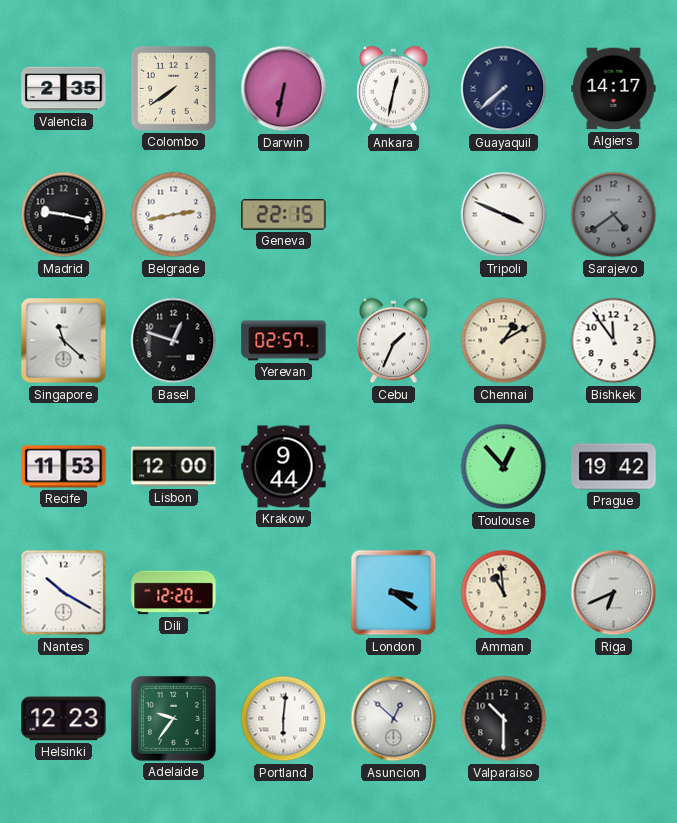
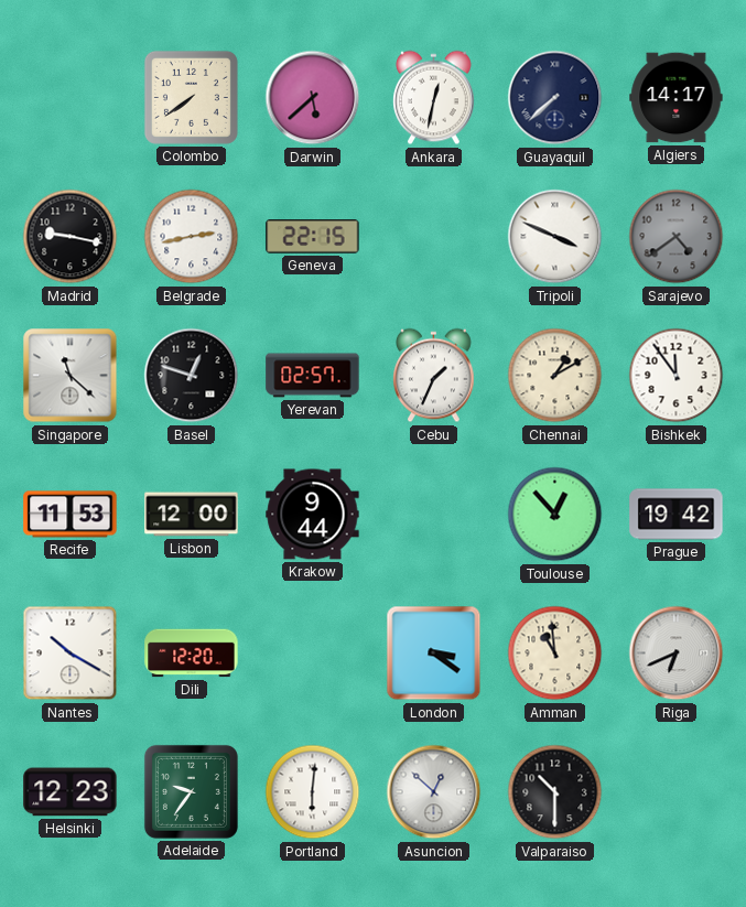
Valencia: 2:35 -> none
Darwin: 6:32 -> 5:38
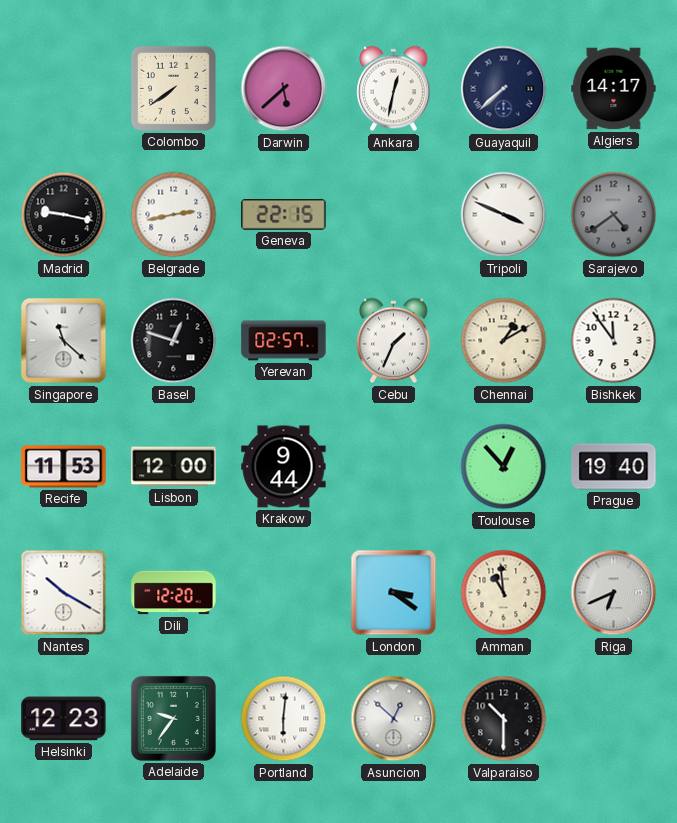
Prague: 19:42 -> 19:40
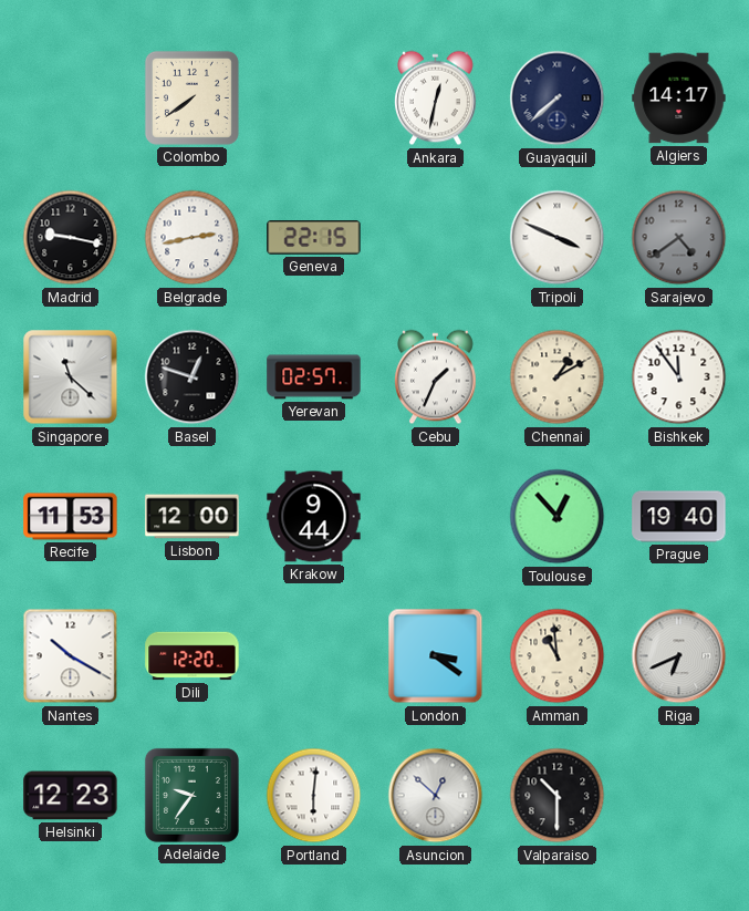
Darwin: 5:38 -> none
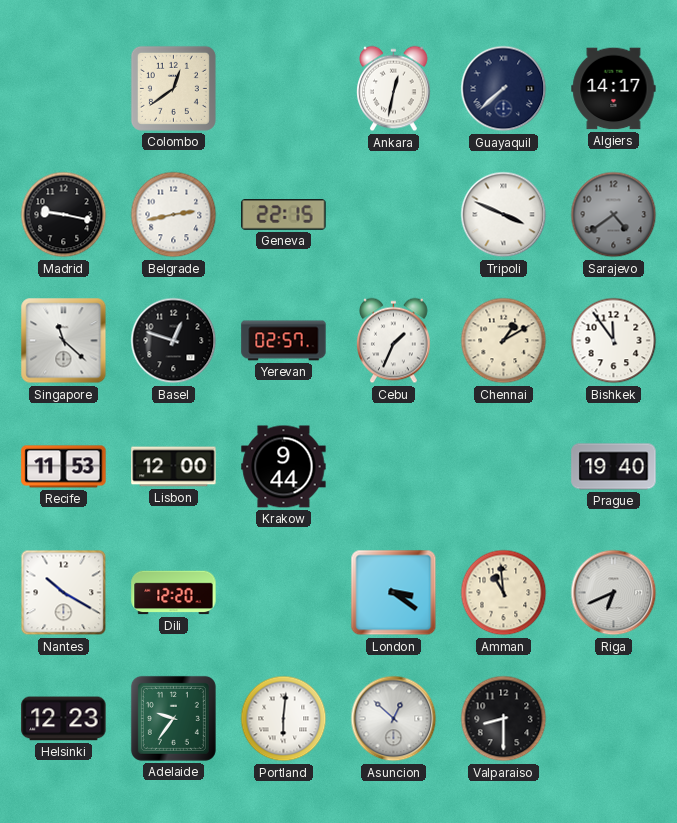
Colombo: 7:39 -> 12:39
Toulouse: 12:53 -> none
Valparaiso: 10:30 -> 8:30
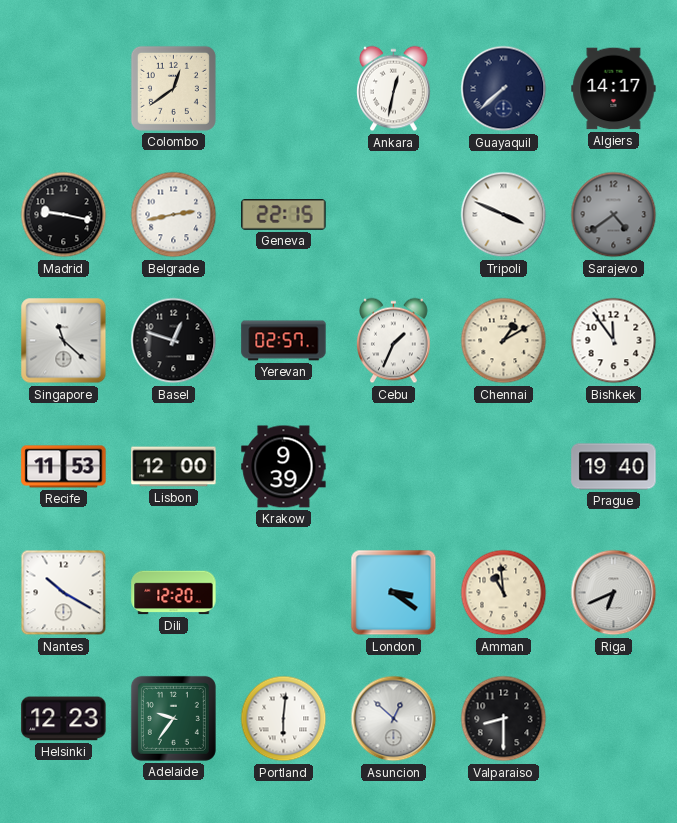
Krakow: 9:44 -> 9:39
